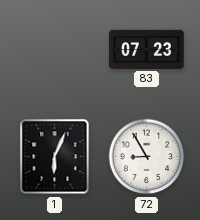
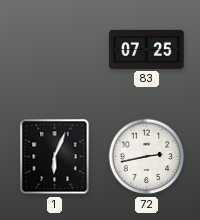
83: 07:23 -> 07:25
72: 8:55 -> 2:43
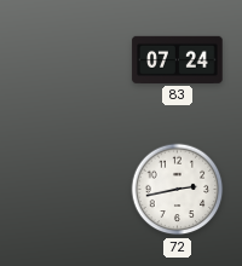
83: 07:25 -> 07:24
1: 6:04 -> none
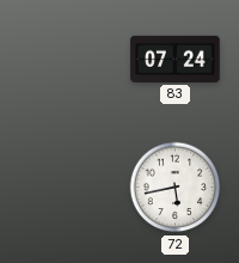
72: 2:43 -> 5:43
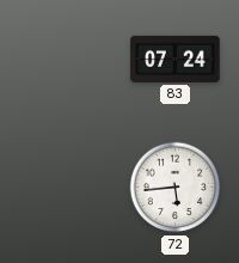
72: 5:43 -> 5:44
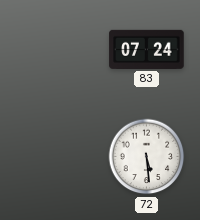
72: 5:44 -> 5:29
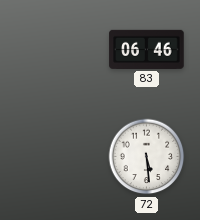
83: 07:24 -> 06:46
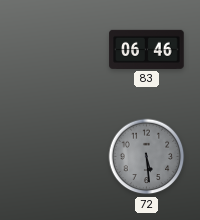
72 dial: white -> grey
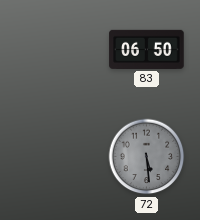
83: 06:46 -> 06:50
